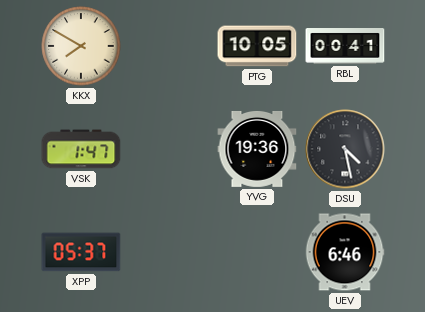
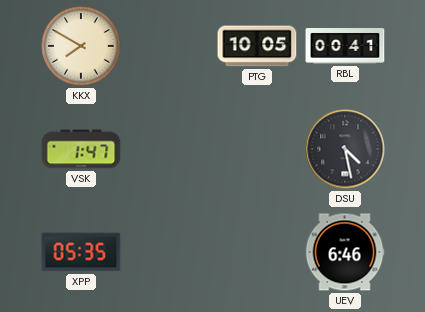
YVG: 19:36 -> none
XPP: 05:37 -> 05:35
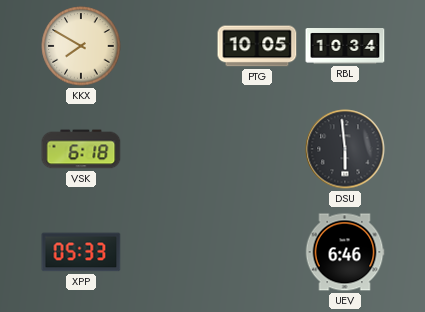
RBL: 00:41 -> 10:34
VSK: 1:47 -> 6:18
DSU: 4:28 -> 5:59
XPP: 05:35 -> 05:33
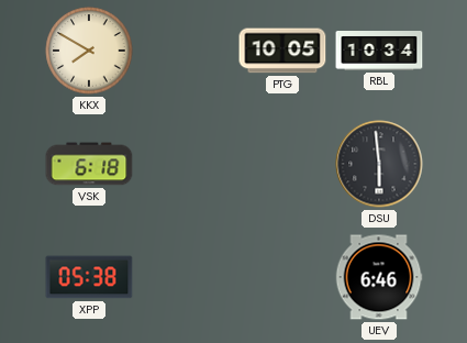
XPP: 05:33 -> 05:38
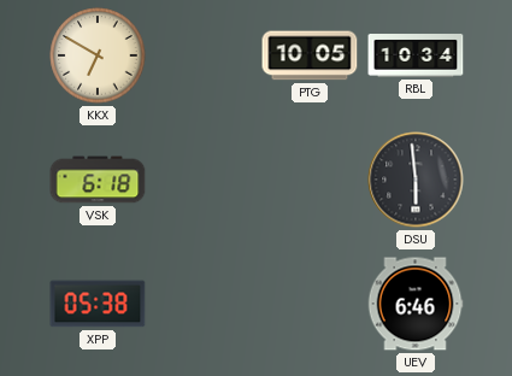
KKX: 7:50 -> 6:50
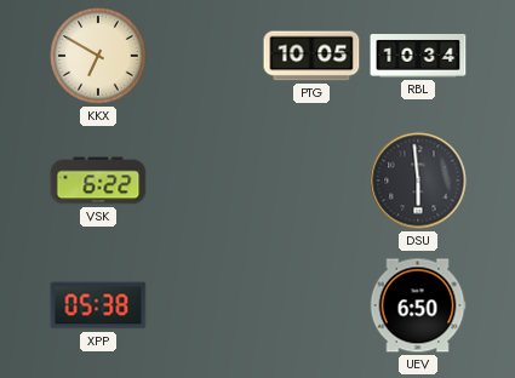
VSK: 6:18 -> 6:22
UEV: 6:46 -> 6:50
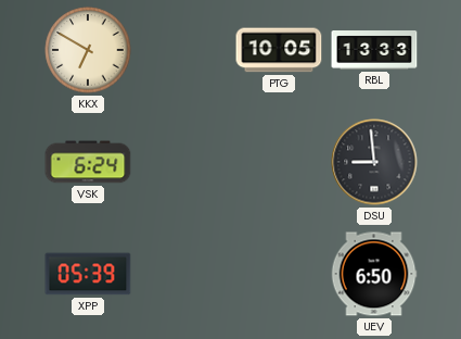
RBL: 10:34 -> 13:33
VSK: 6:22 -> 6:24
DSU: 5:59 -> 8:59
XPP: 05:38 -> 05:39
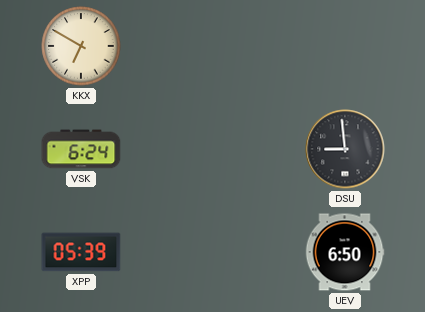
PTG: 10:05 -> none
RBL: 13:33 -> none
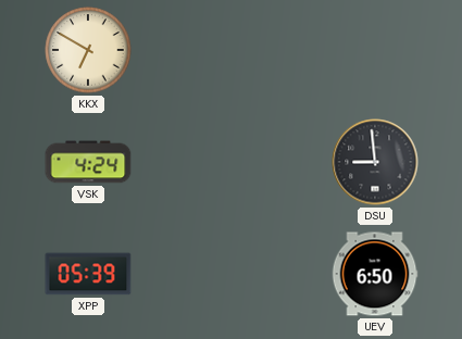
VSK: 6:24 -> 4:24
